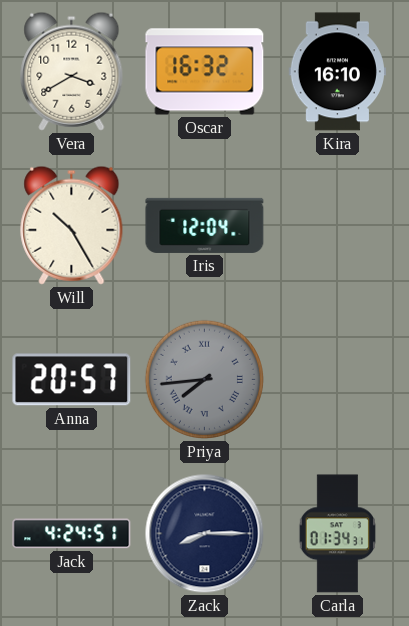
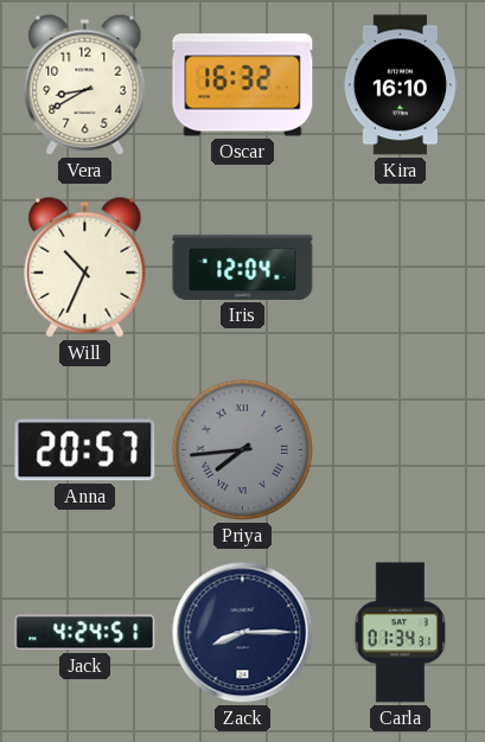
Vera: 3:40 -> 8:40
Will: 10:25 -> 10:34
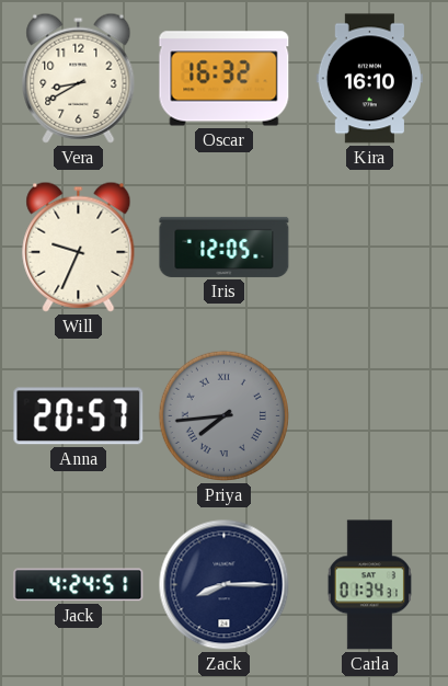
Will: 10:34 -> 9:34
Iris: 12:04 -> 12:05
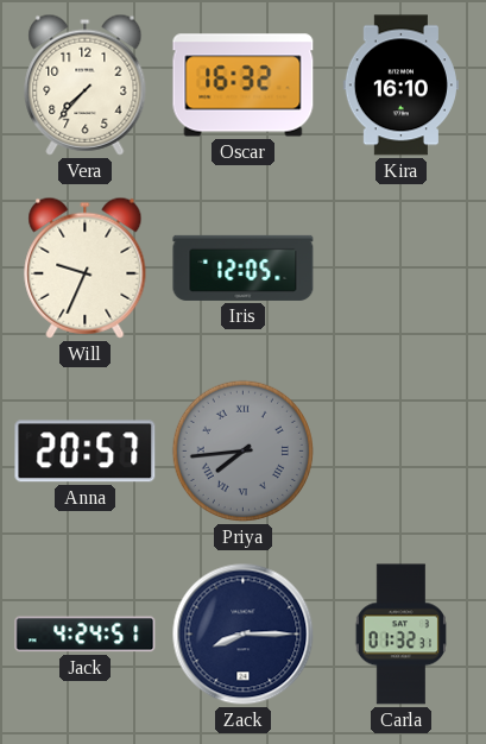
Vera: 8:40 -> 7:37
Carla: 01:34 -> 01:32
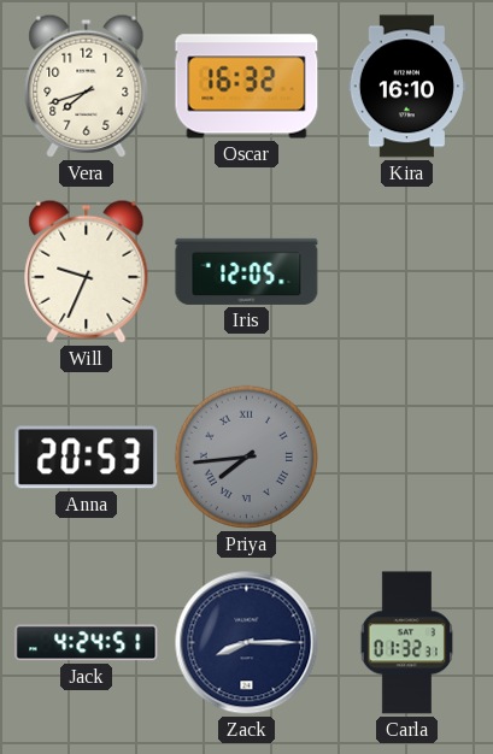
Vera: 7:37 -> 7:42
Anna: 20:57 -> 20:53
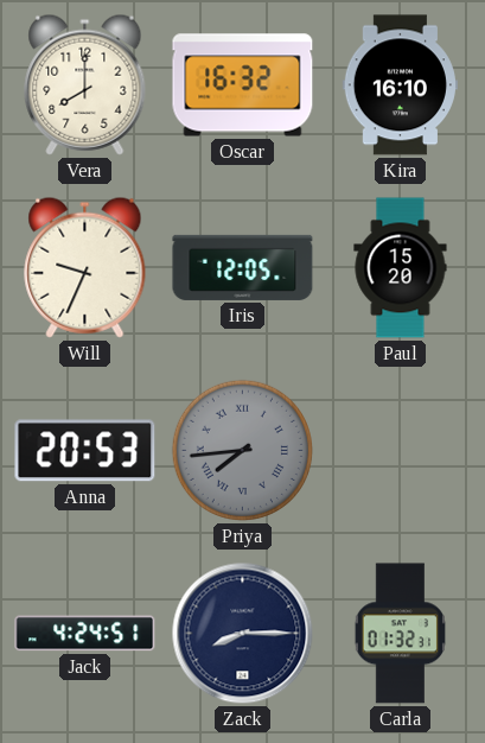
Vera: 7:42 -> 8:00
Paul: none -> 15:20
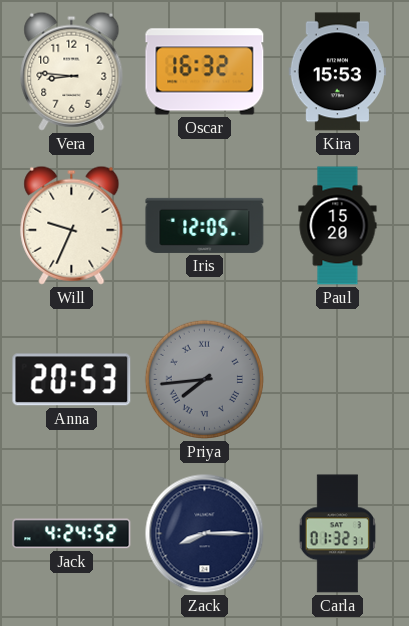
Vera: 8:00 -> 8:46
Kira: 16:10 -> 15:53
Jack: 4:24:51 -> 4:24:52
